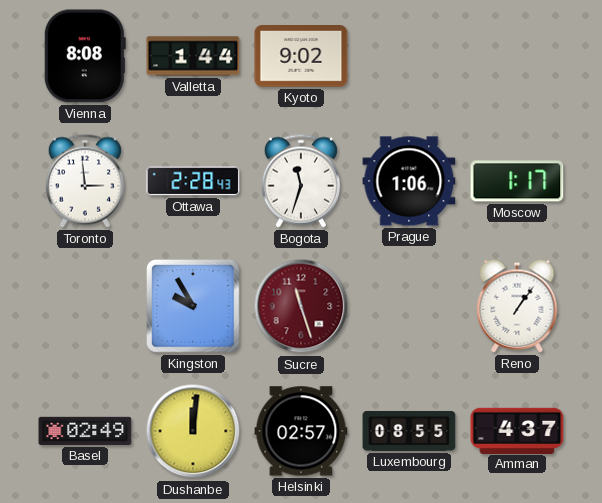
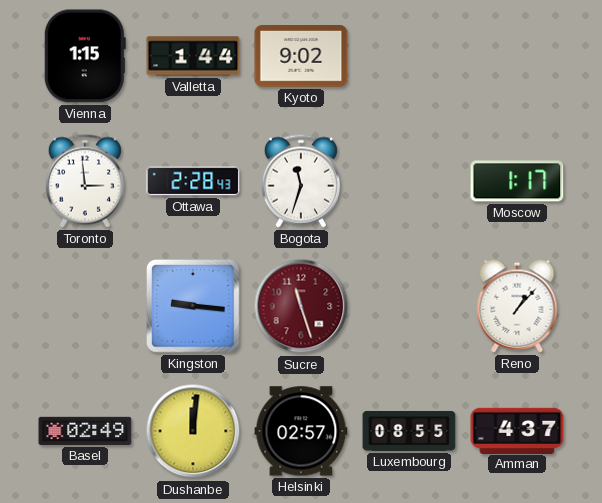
Vienna: 8:08 -> 1:15
Prague: 1:06 -> none
Kingston: 9:55 -> 9:16
Reno: 1:06 -> 1:07
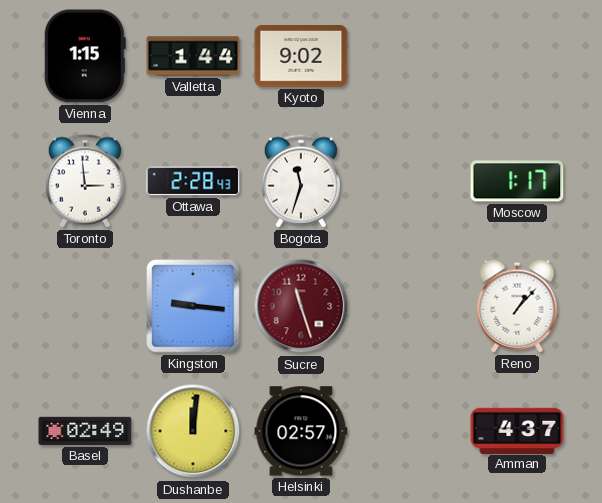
Luxembourg: 08:55 -> none
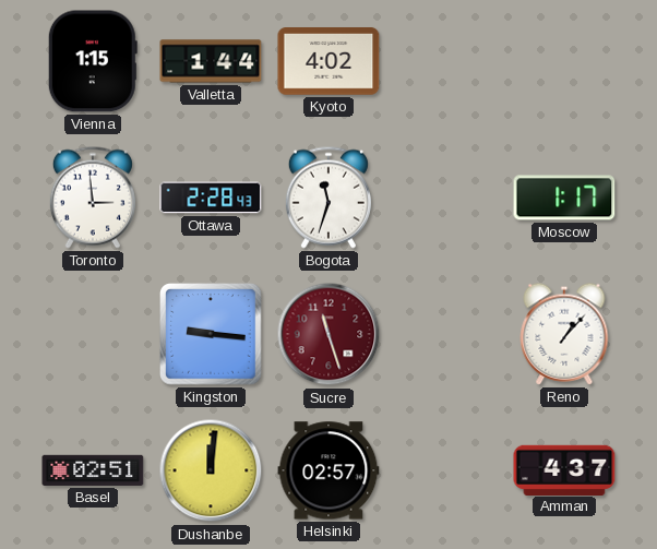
Kyoto: 9:02 -> 4:02
Basel: 02:49 -> 02:51
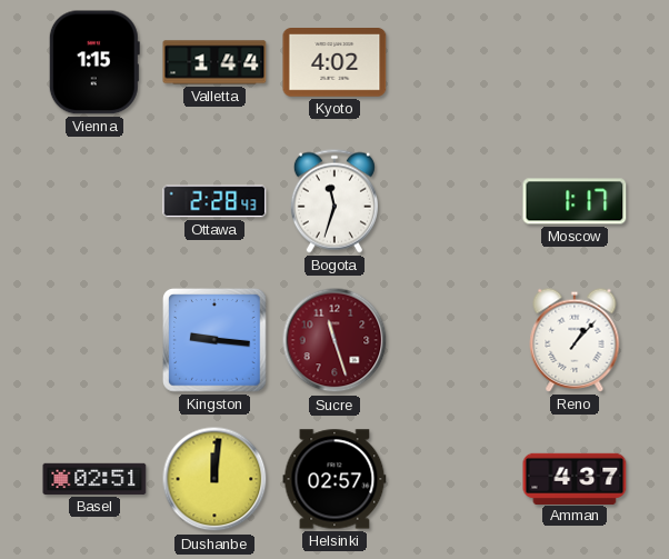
Toronto: 2:59 -> none
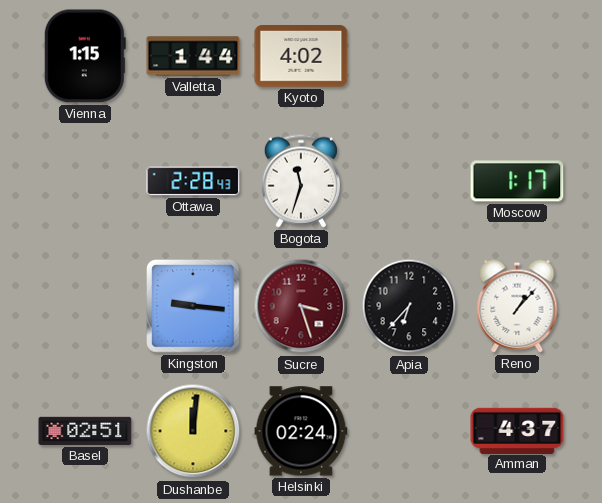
Sucre: 11:27 -> 3:27
Apia: none -> 6:37
Helsinki: 02:57 -> 02:24
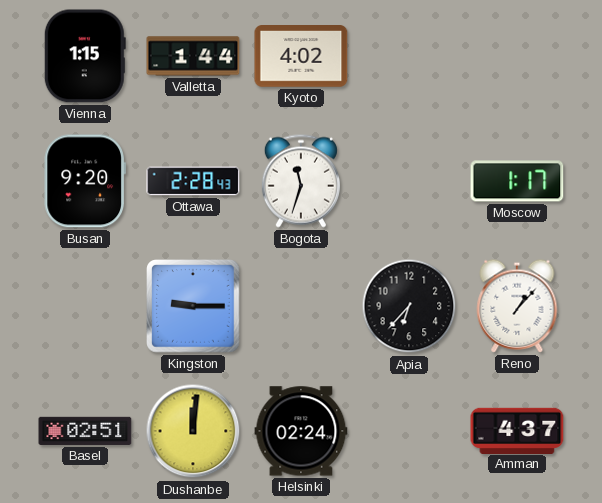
Busan: none -> 9:20
Kingston: 9:16 -> 9:15
Sucre: 3:27 -> none
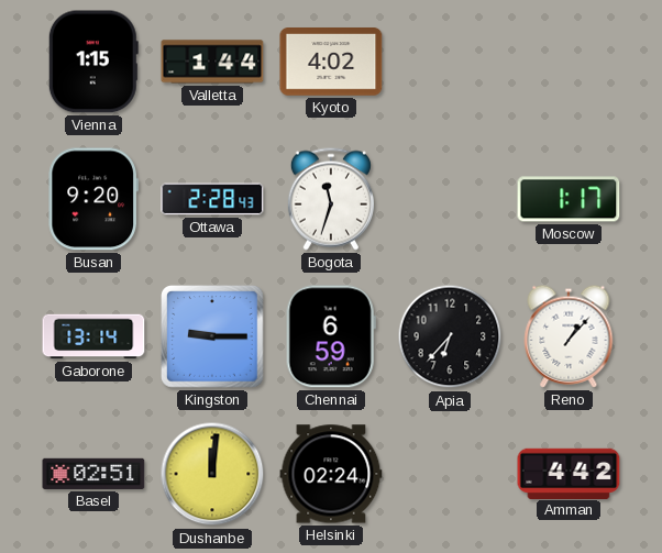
Gaborone: none -> 13:14
Chennai: none -> 6:59
Amman: 4:37 -> 4:42
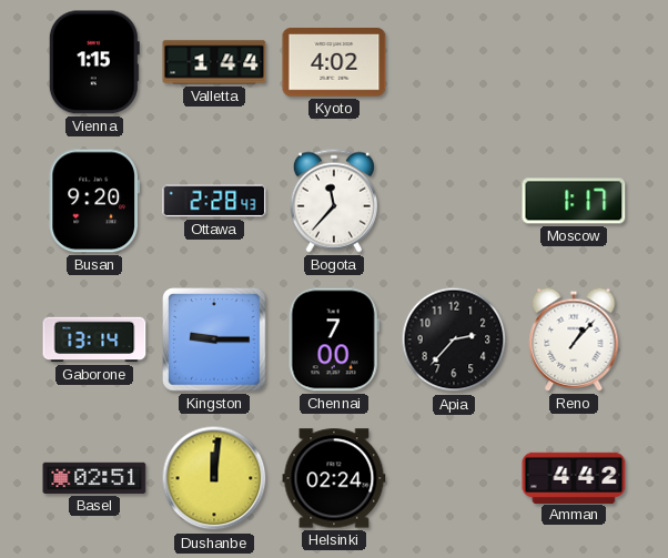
Bogota: 11:33 -> 11:37
Chennai: 6:59 -> 7:00
Apia: 6:37 -> 2:37
